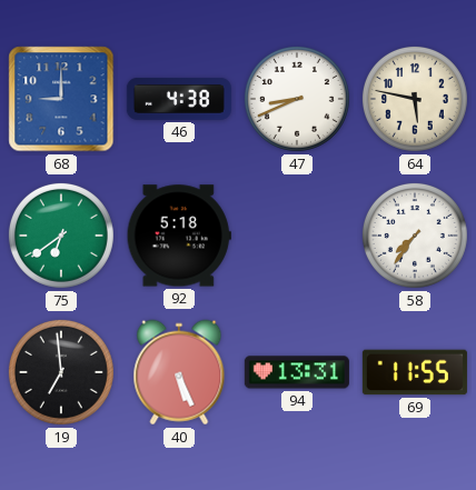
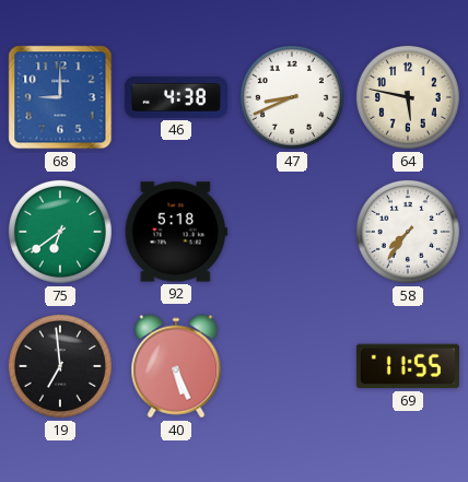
94: 13:31 -> none
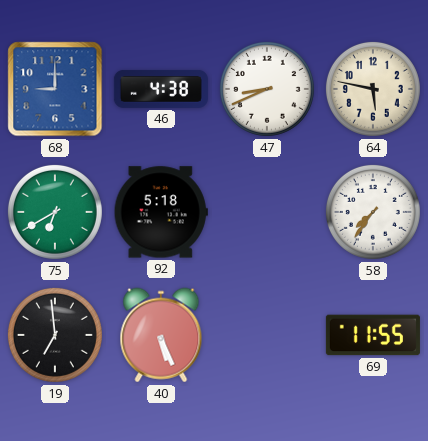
75: 6:39 -> 6:40
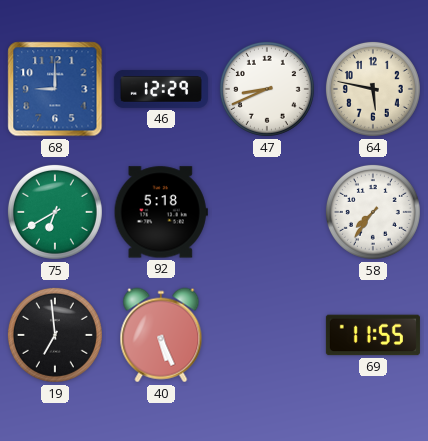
46: 4:38 -> 12:29
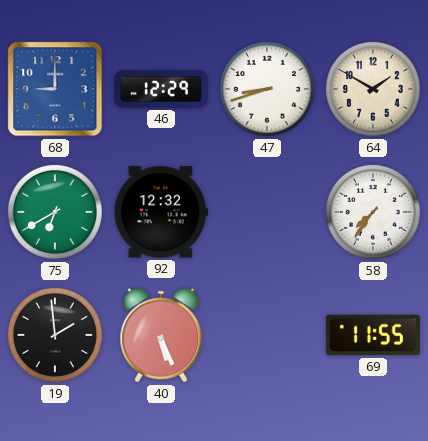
47: 8:41 -> 8:42
64: 5:47 -> 1:50
92: 5:18 -> 12:32
19: 6:59 -> 1:59
